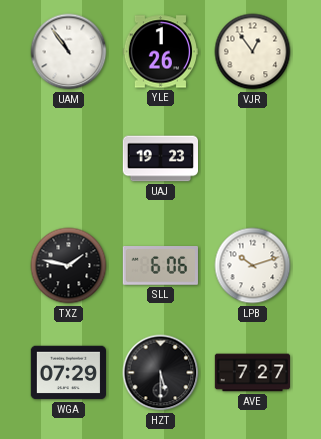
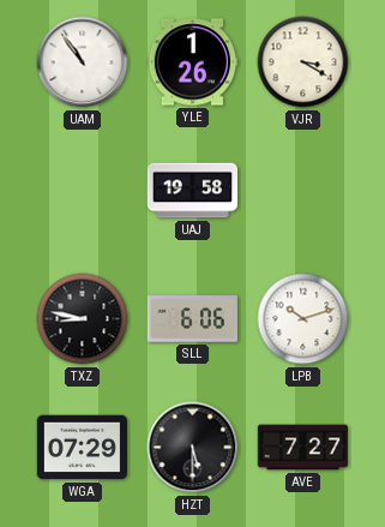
VJR: 12:54 -> 3:20
UAJ: 19:23 -> 19:58
TXZ: 1:47 -> 8:47
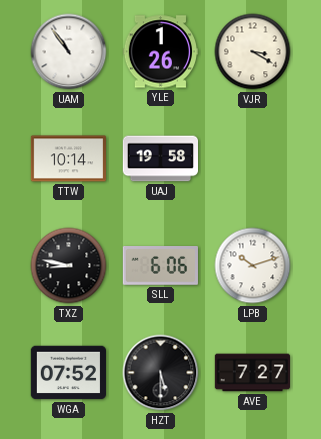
TTW: none -> 10:14
WGA: 07:29 -> 07:52
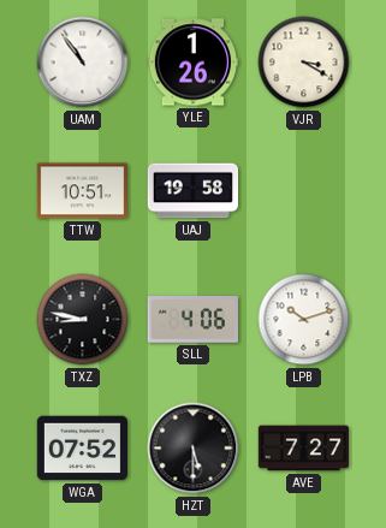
TTW: 10:14 -> 10:51
SLL: 6:06 -> 4:06
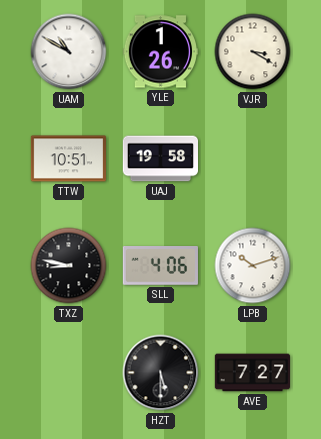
UAM: 10:54 -> 10:50
WGA: 07:52 -> none
